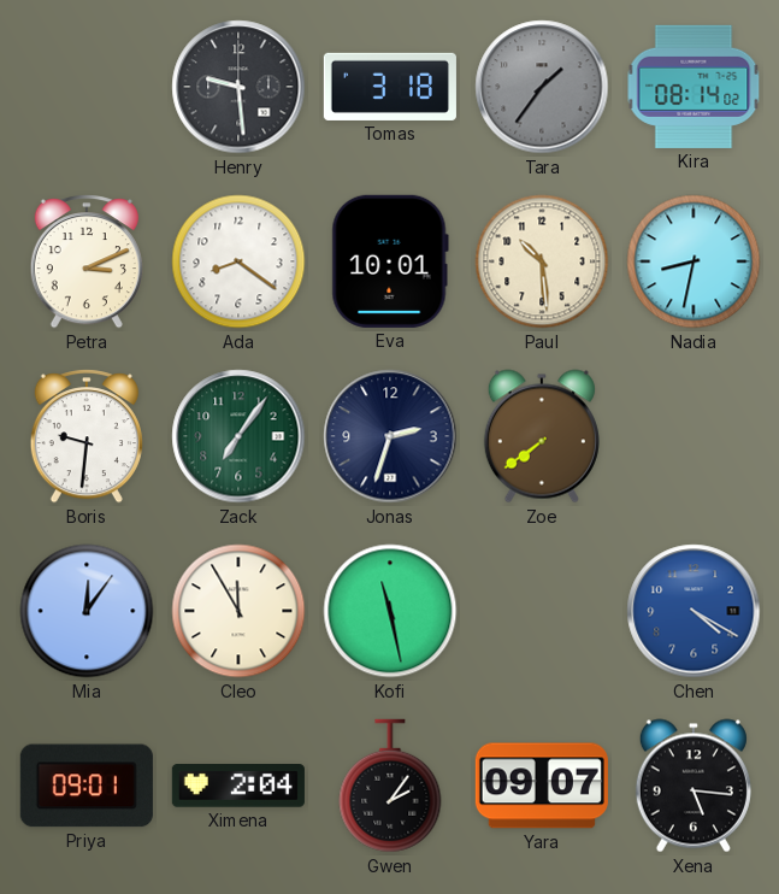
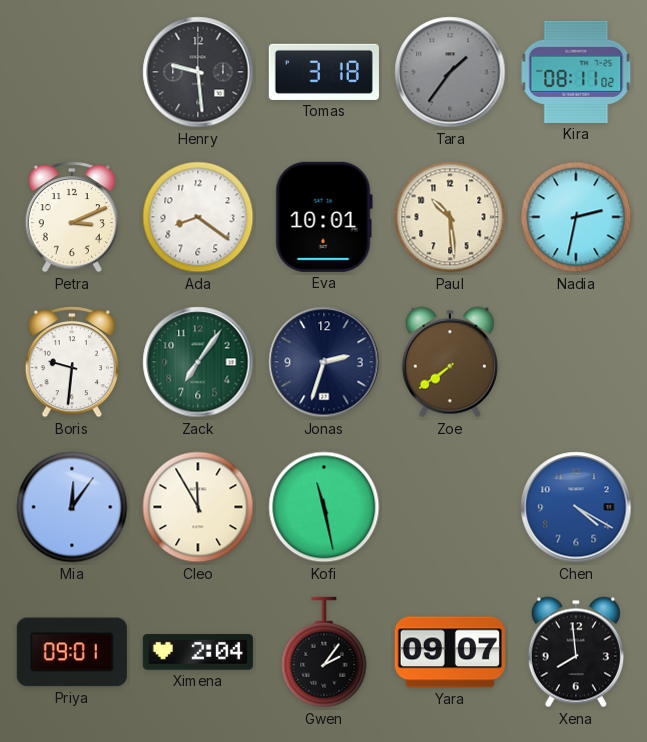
Kira: 08:14 -> 08:11
Nadia: 8:32 -> 2:32
Xena: 5:16 -> 7:59
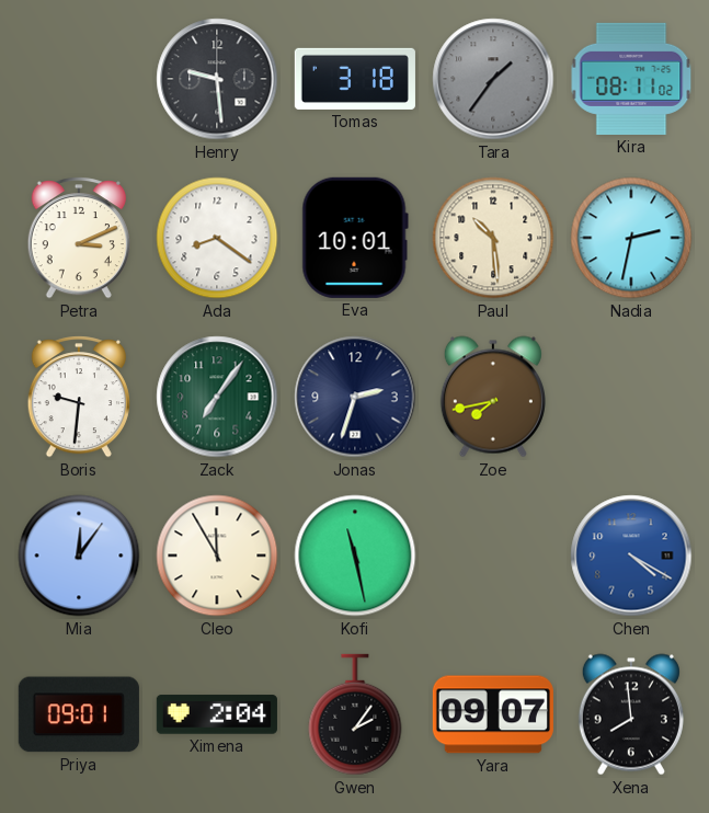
Zoe: 7:39 -> 7:43
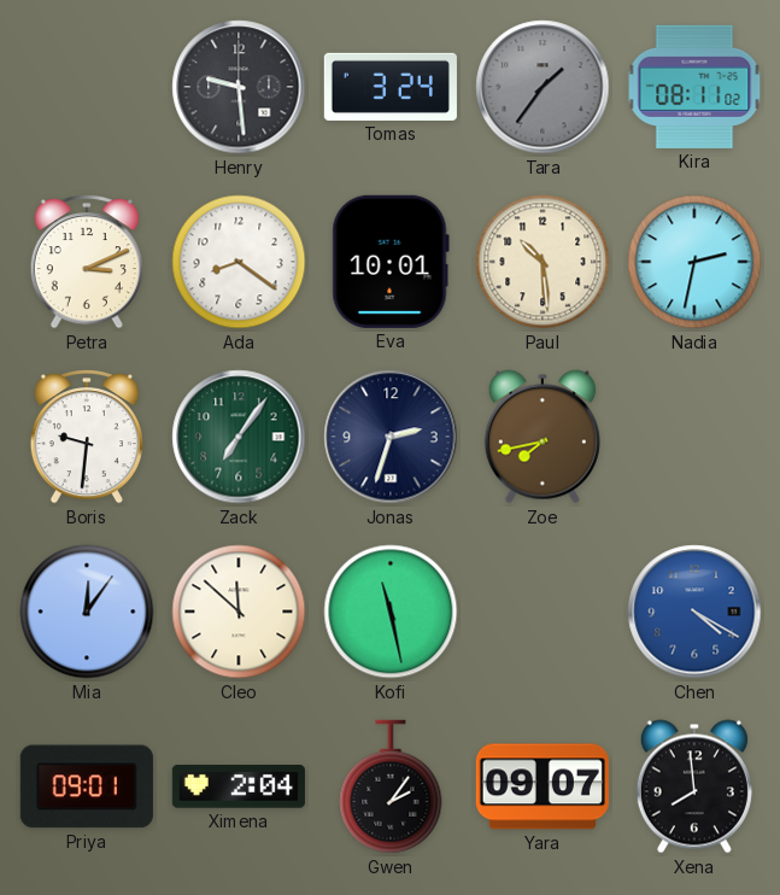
Tomas: 3:18 -> 3:24
Cleo: 11:55 -> 11:52
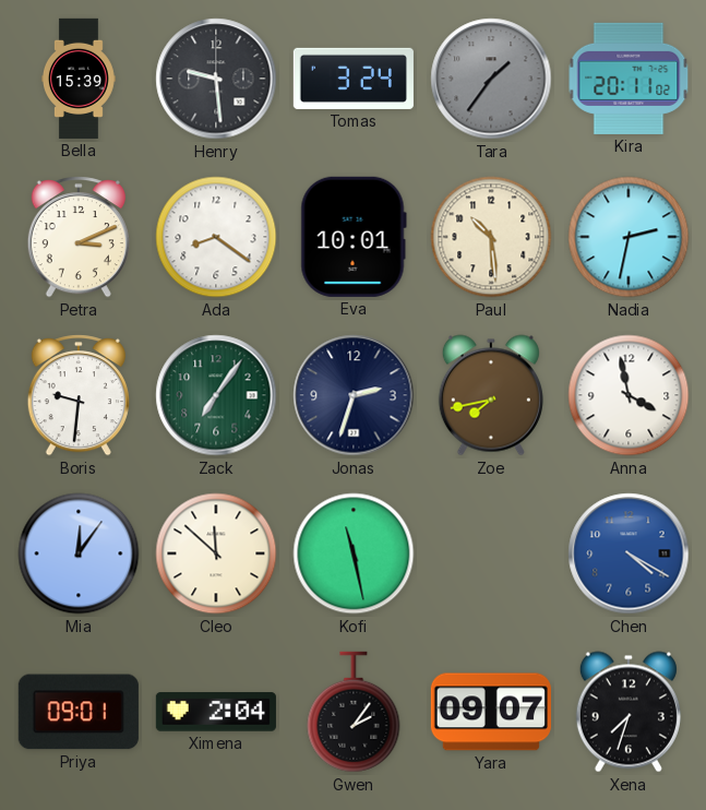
Bella: none -> 15:39
Kira: 08:11 -> 20:11
Anna: none -> 3:58
Xena: 7:59 -> 7:33
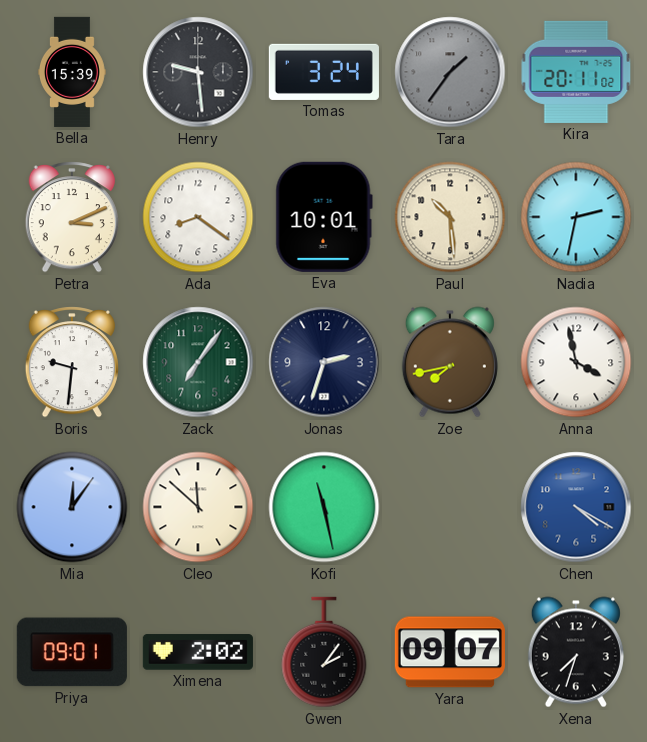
Ximena: 2:04 -> 2:02
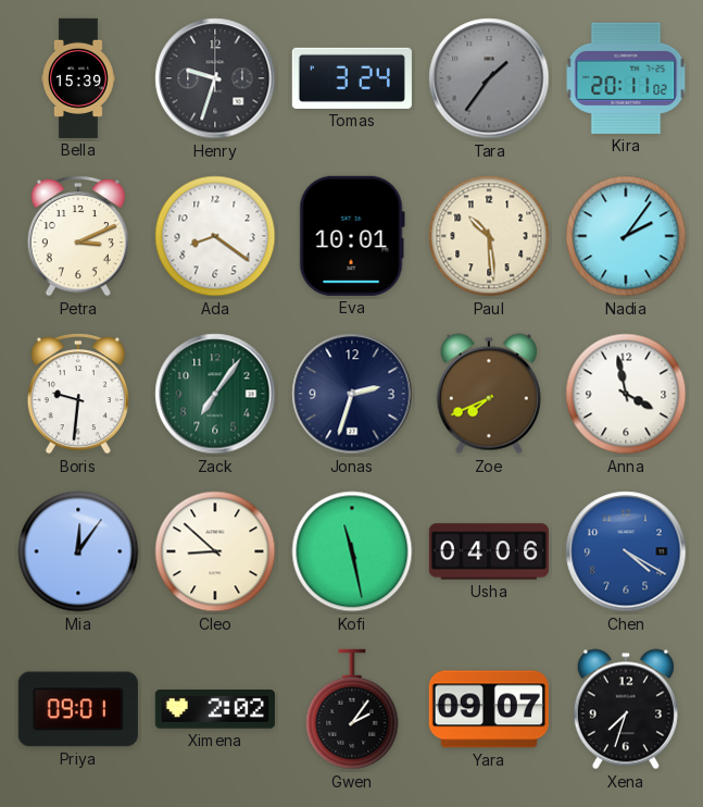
Henry: 9:29 -> 9:33
Nadia: 2:32 -> 2:06
Zoe: 7:43 -> 7:41
Cleo: 11:52 -> 8:52
Usha: none -> 04:06
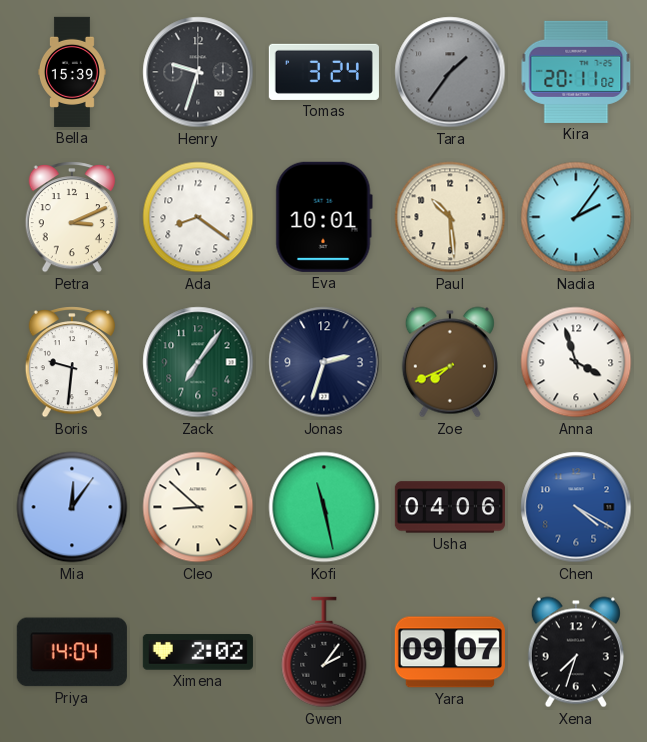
Anna: 3:58 -> 3:57
Priya: 09:01 -> 14:04
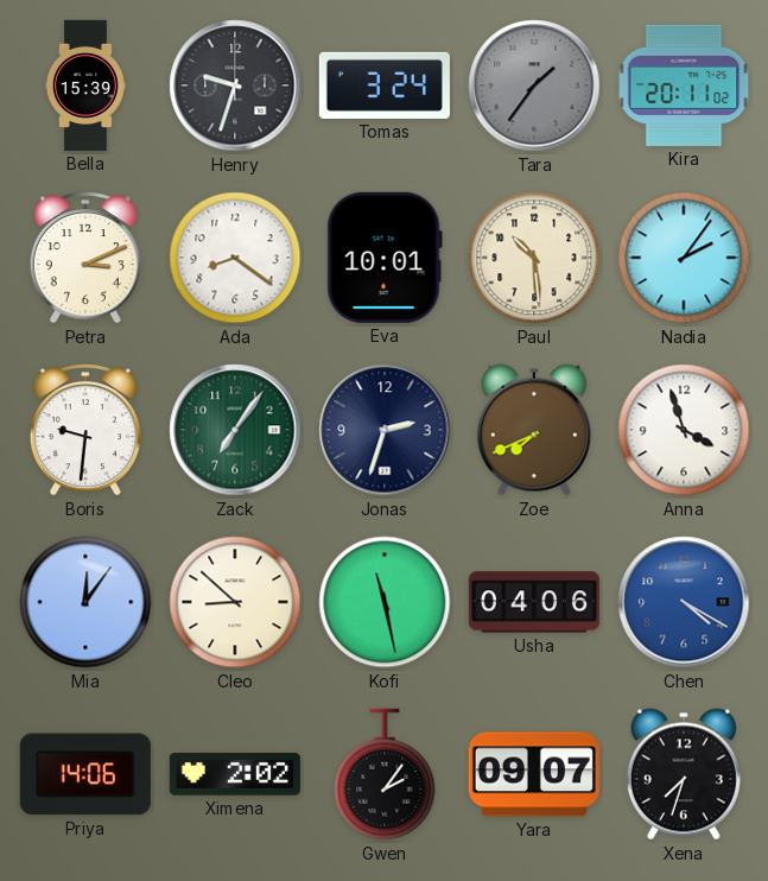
Priya: 14:04 -> 14:06
